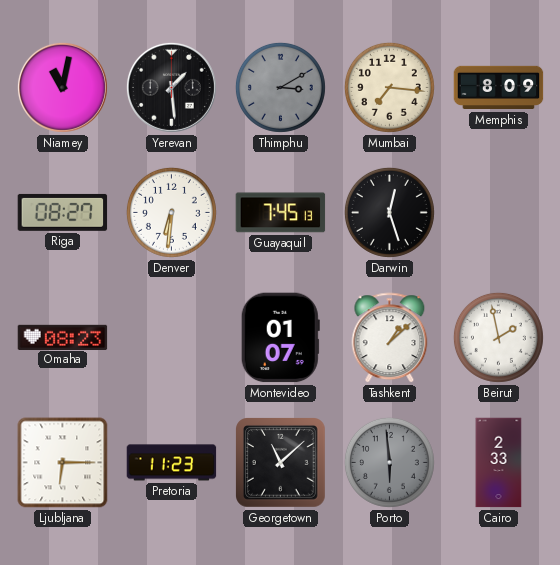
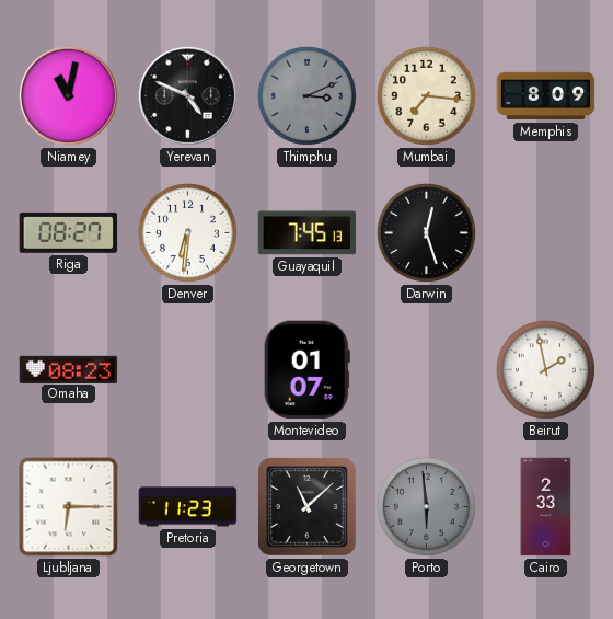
Yerevan: 1:29 -> 4:49
Thimphu: 3:10 -> 3:11
Tashkent: 1:08 -> none
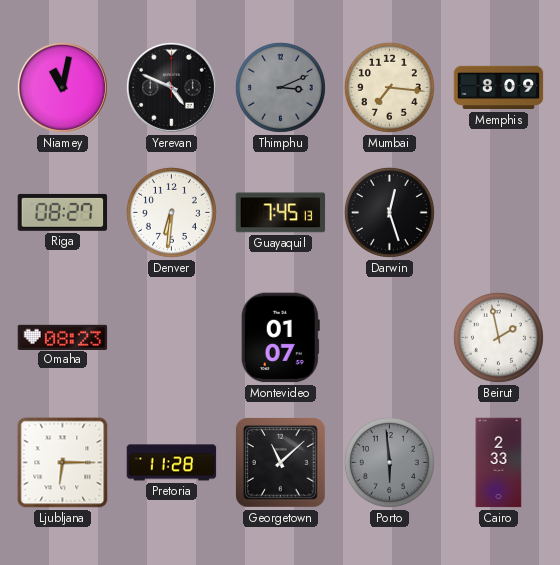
Pretoria: 11:23 -> 11:28
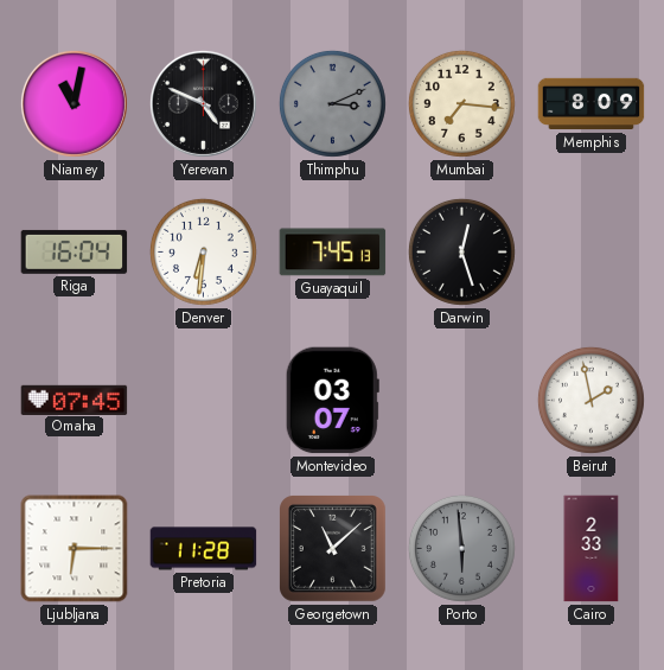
Riga: 08:27 -> 16:04
Omaha: 08:23 -> 07:45
Montevideo: 01:07 -> 03:07
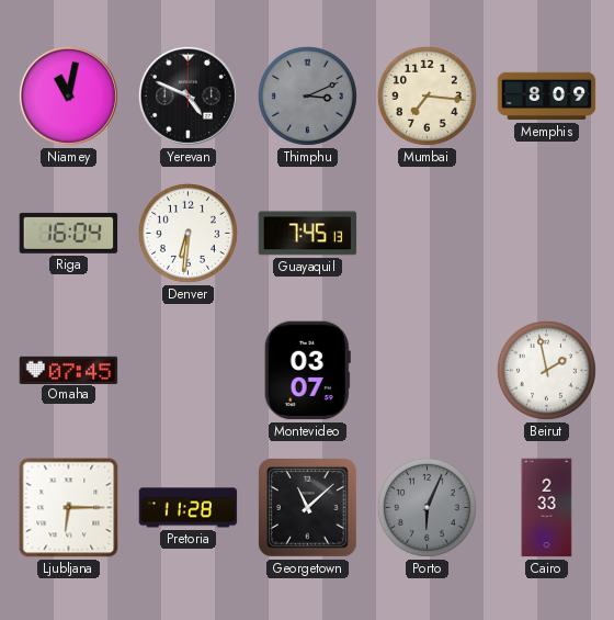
Darwin: 12:27 -> none
Porto: 5:59 -> 6:04
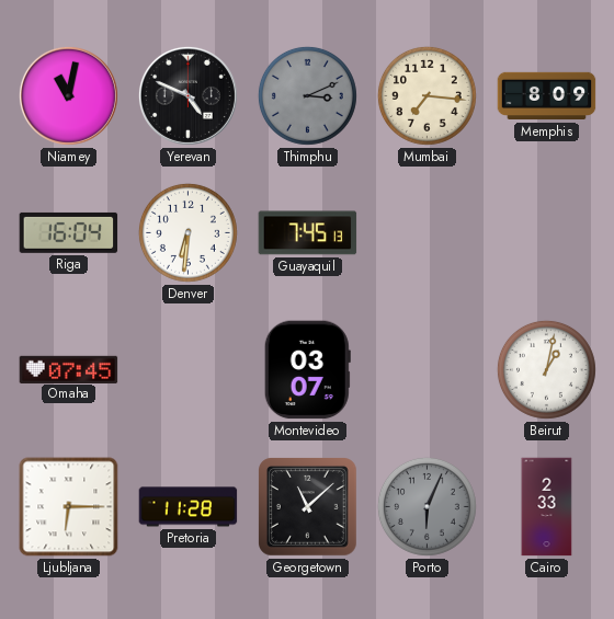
Beirut: 1:58 -> 1:02
